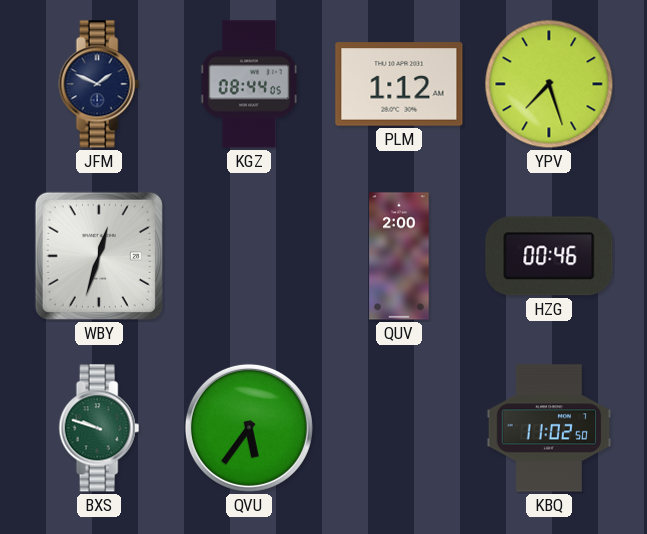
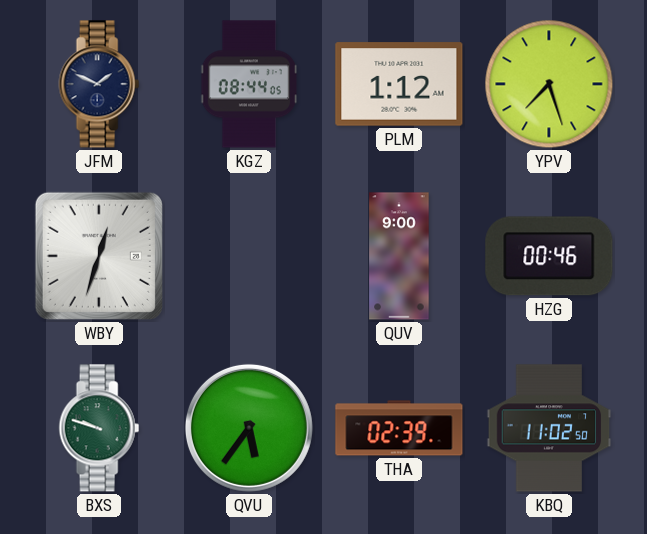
QUV: 2:00 -> 9:00
THA: none -> 02:39
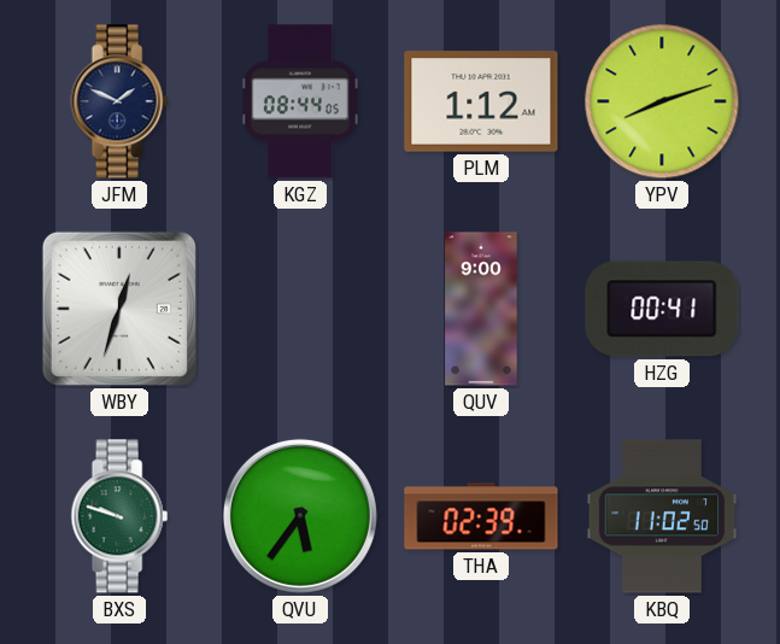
YPV: 7:27 -> 8:12
HZG: 00:46 -> 00:41
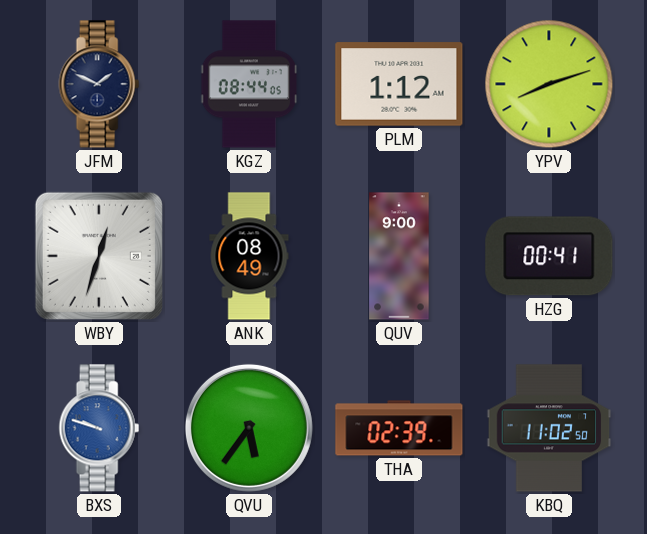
ANK: none -> 08:49
BXS dial: green -> blue
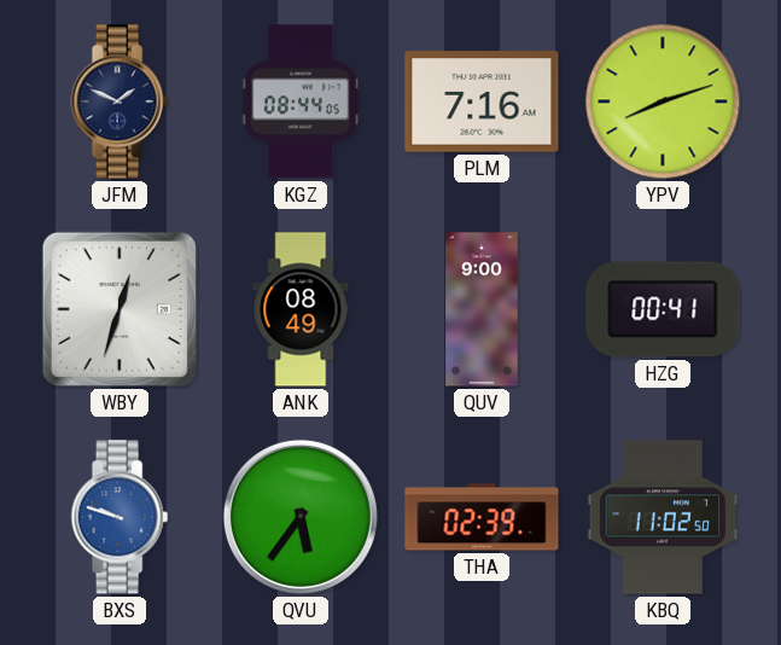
PLM: 1:12 -> 7:16
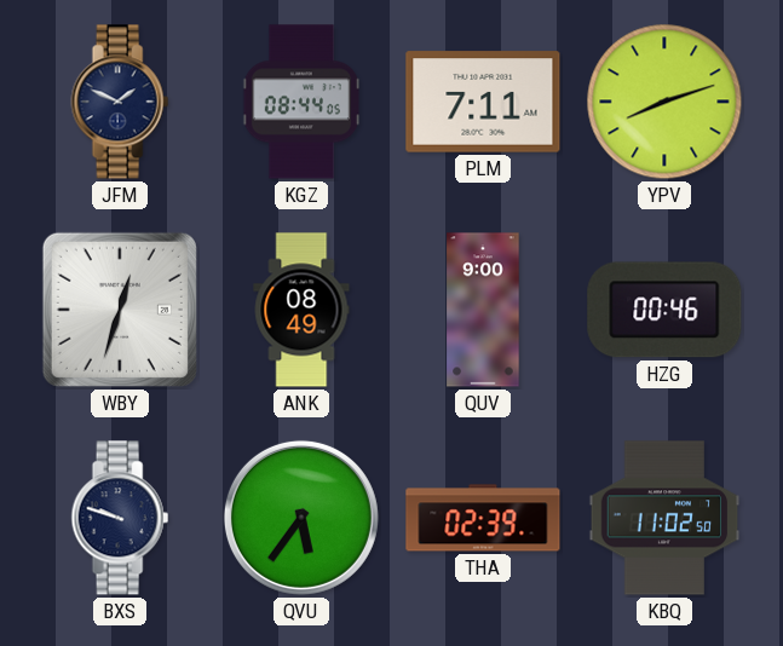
PLM: 7:16 -> 7:11
HZG: 00:41 -> 00:46
BXS dial: blue -> navy
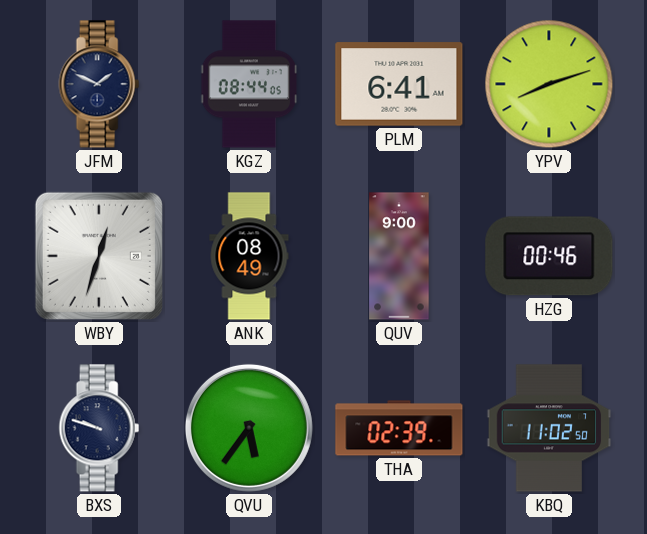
PLM: 7:11 -> 6:41
